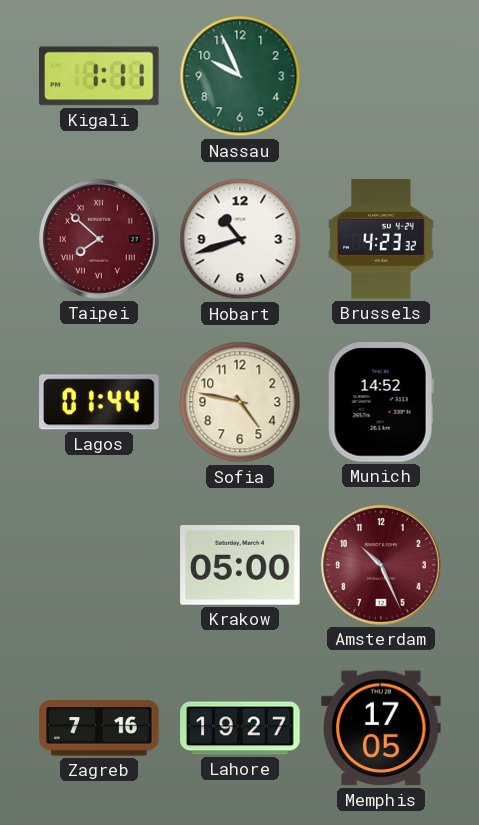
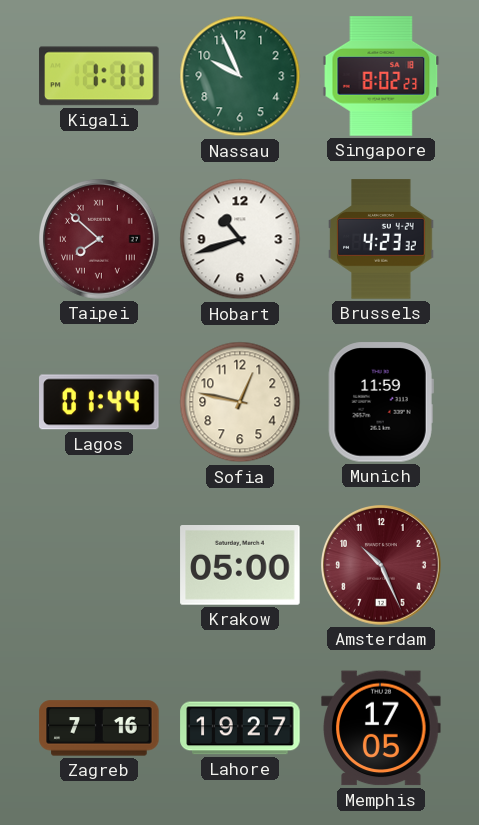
Singapore: none -> 8:02
Sofia: 4:47 -> 12:47
Munich: 14:52 -> 11:59
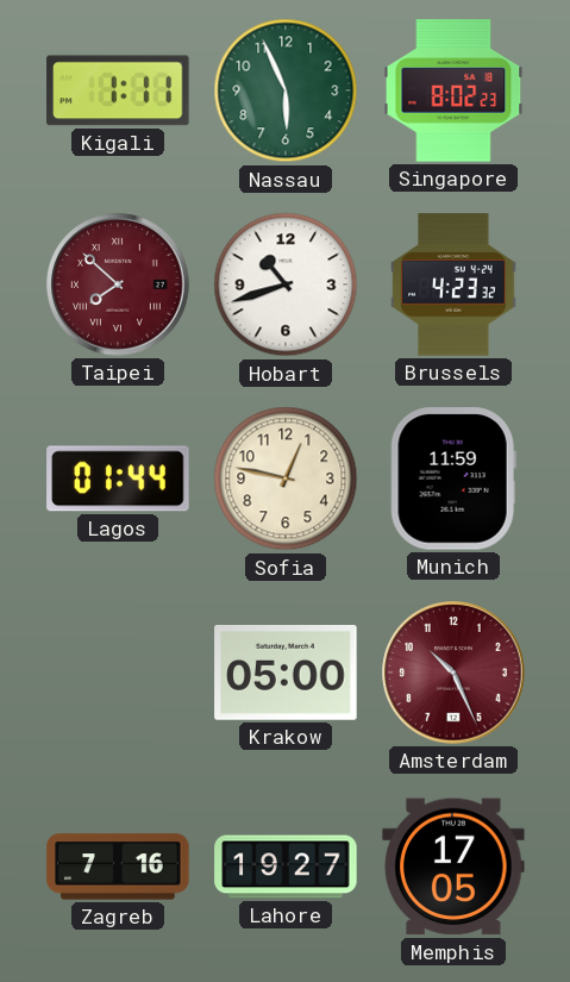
Nassau: 9:56 -> 5:56
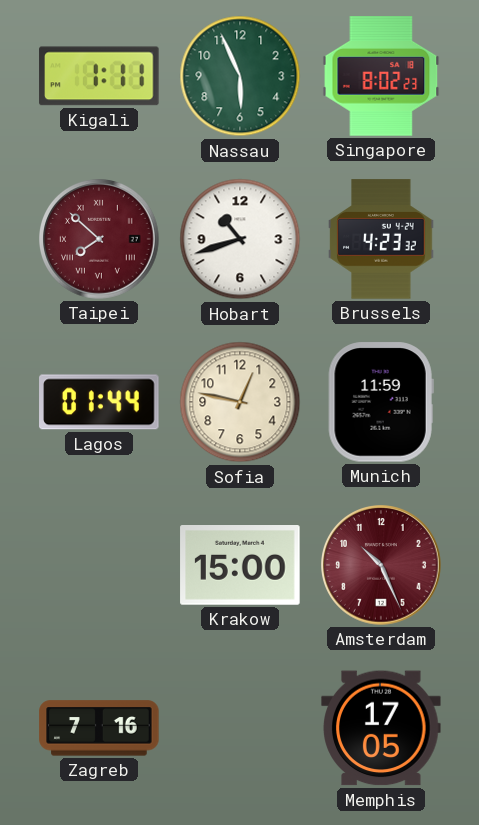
Krakow: 05:00 -> 15:00
Lahore: 19:27 -> none
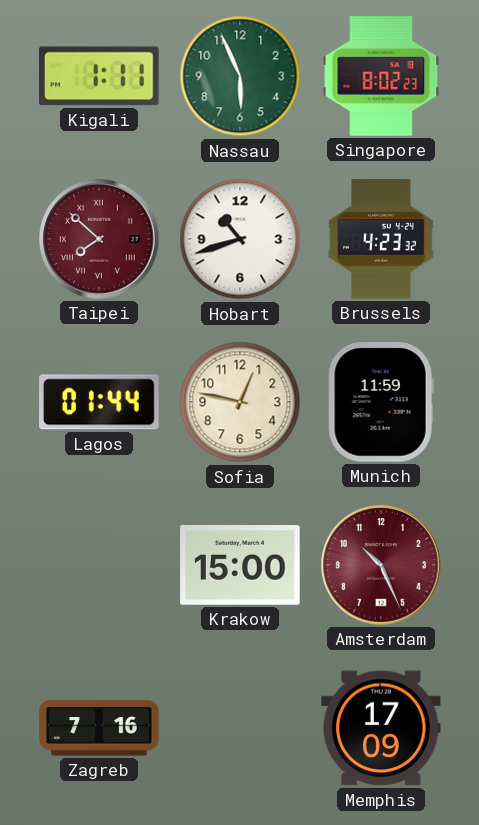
Memphis: 17:05 -> 17:09
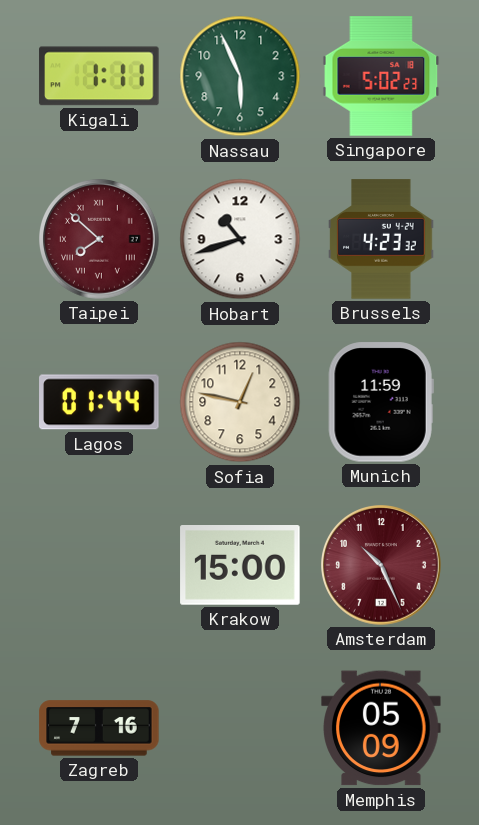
Singapore: 8:02 -> 5:02
Memphis: 17:09 -> 05:09
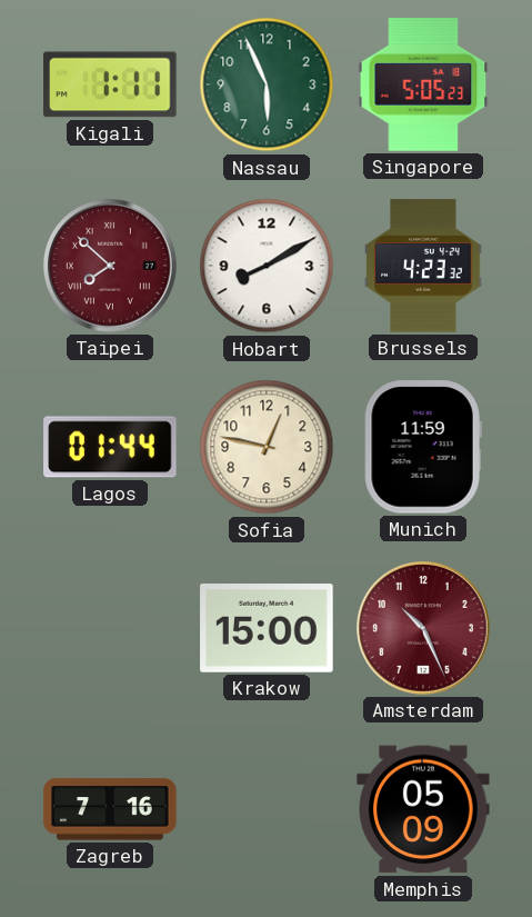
Singapore: 5:02 -> 5:05
Hobart: 10:42 -> 8:10
